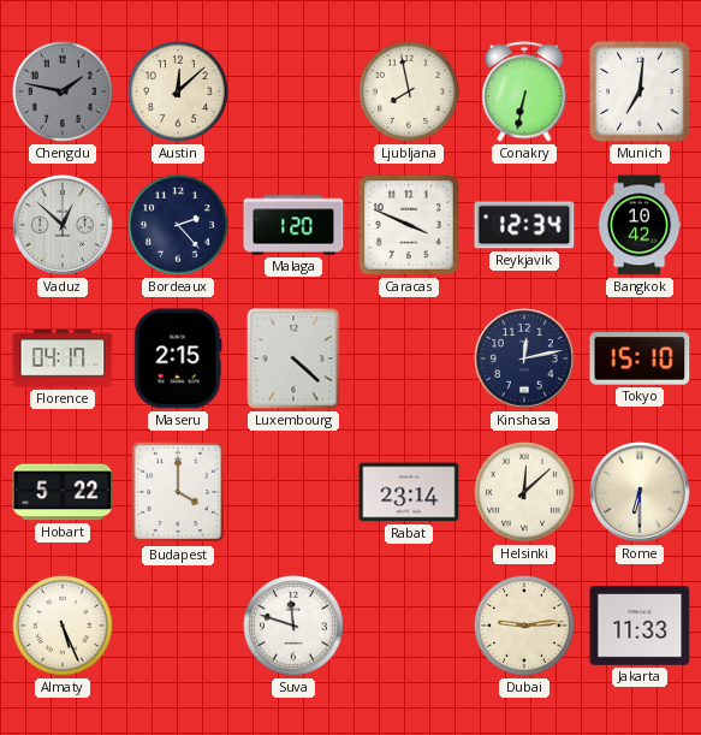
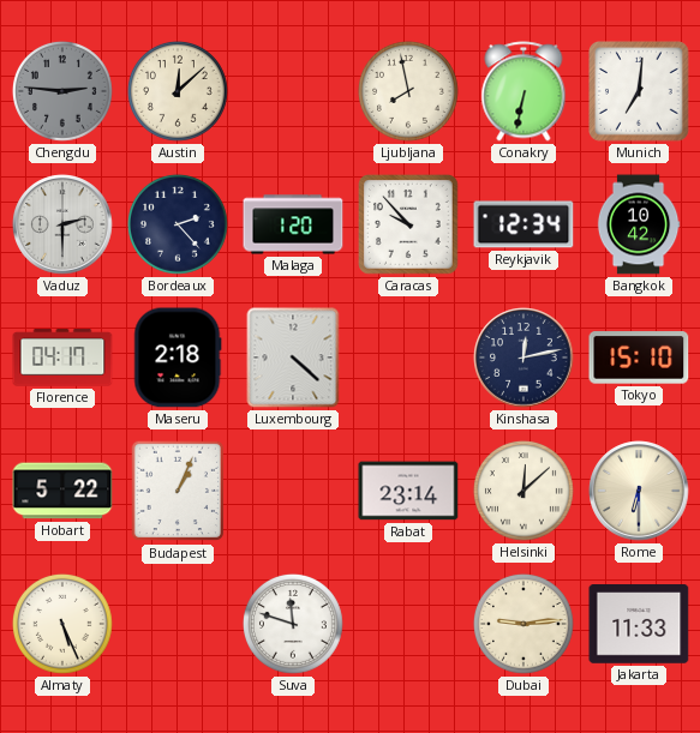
Chengdu: 1:47 -> 2:46
Vaduz: 12:52 -> 2:30
Caracas: 3:49 -> 9:53
Maseru: 2:15 -> 2:18
Budapest: 4:00 -> 1:04
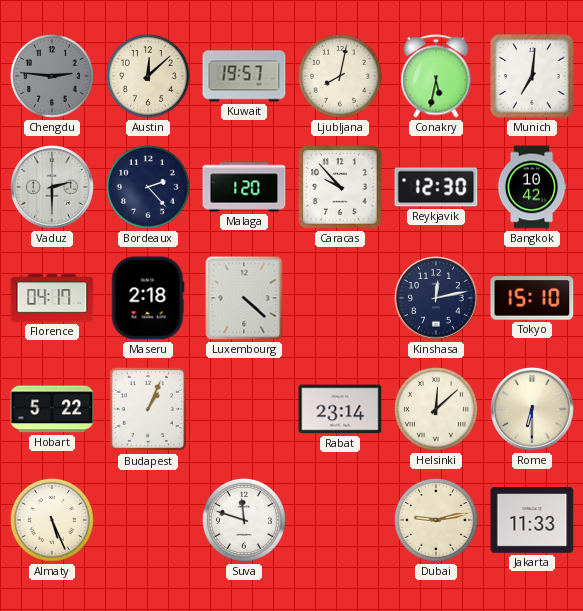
Kuwait: none -> 19:57
Ljubljana: 7:58 -> 8:02
Conakry: 6:32 -> 5:32
Reykjavik: 12:34 -> 12:30
Dubai: 9:14 -> 9:13
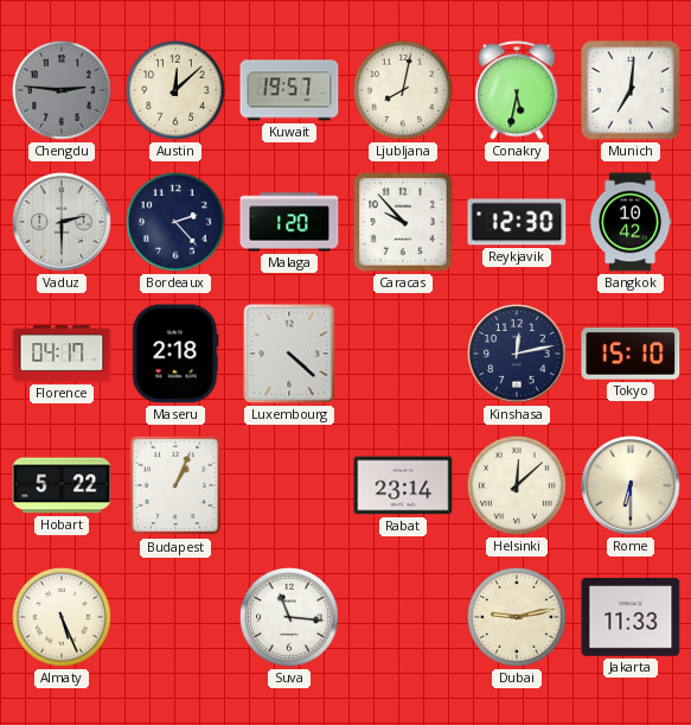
Suva: 11:48 -> 11:16
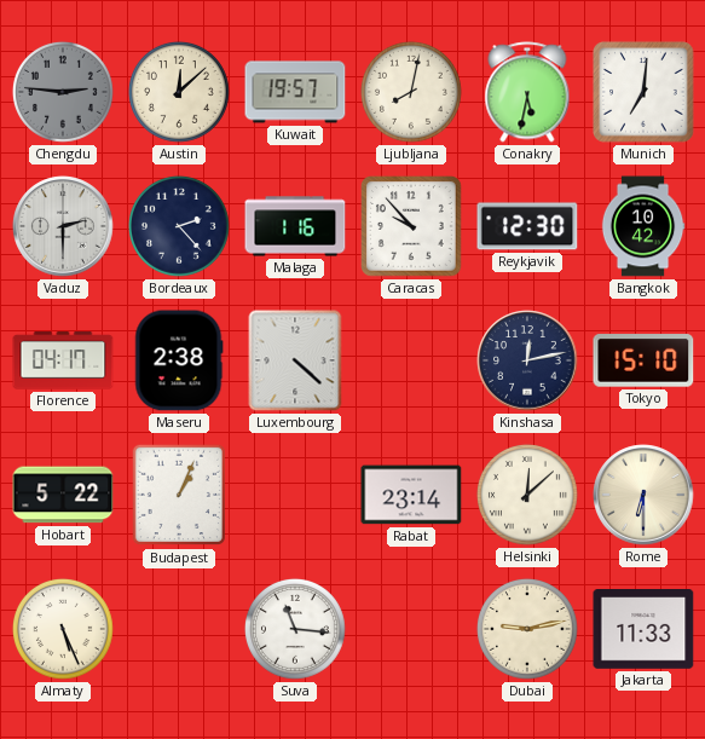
Malaga: 1:20 -> 1:16
Maseru: 2:18 -> 2:38
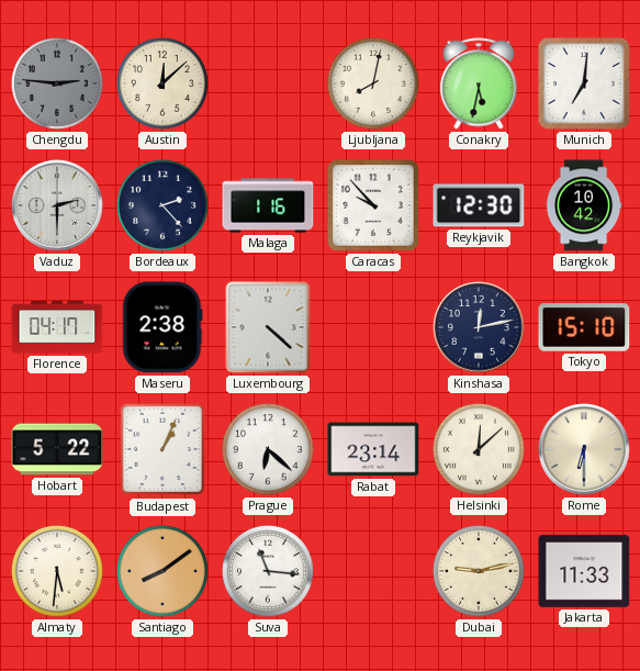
Kuwait: 19:57 -> none
Prague: none -> 6:22
Almaty: 5:26 -> 5:31
Santiago: none -> 8:09
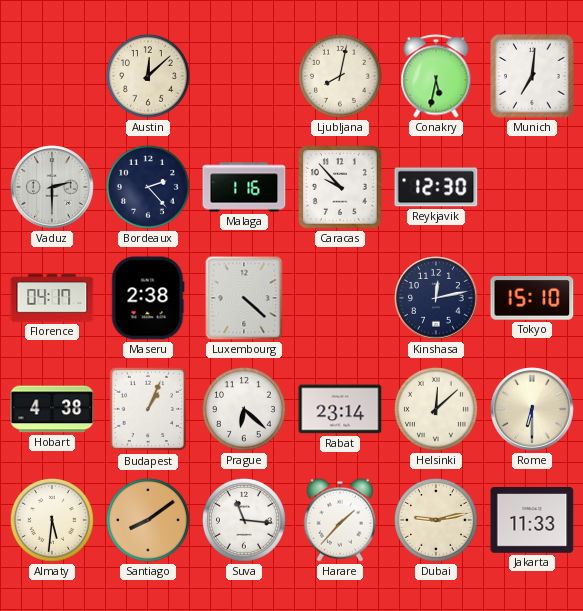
Chengdu: 2:46 -> none
Bangkok: 10:42 -> none
Hobart: 5:22 -> 4:38
Harare: none -> 1:37
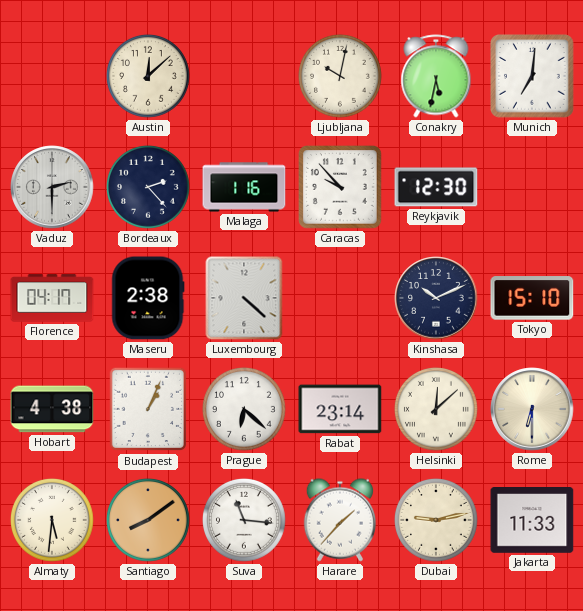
Ljubljana: 8:02 -> 10:02
Kinshasa: 12:13 -> 10:11
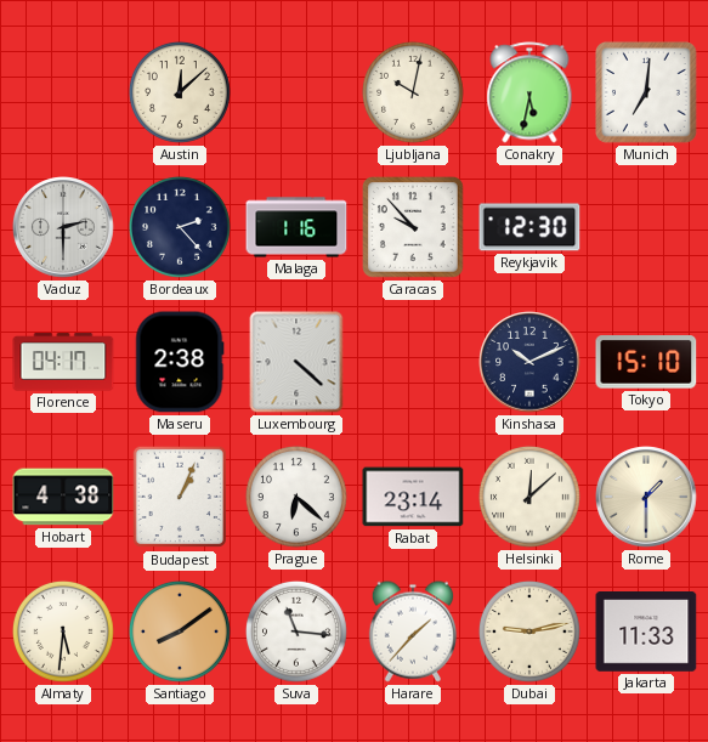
Rome: 6:30 -> 1:30
